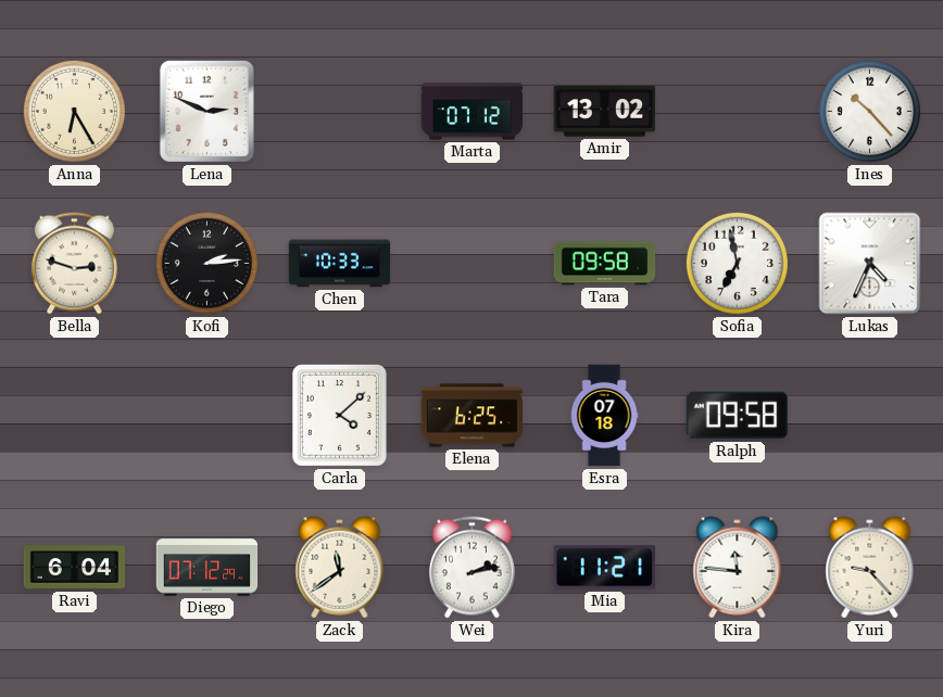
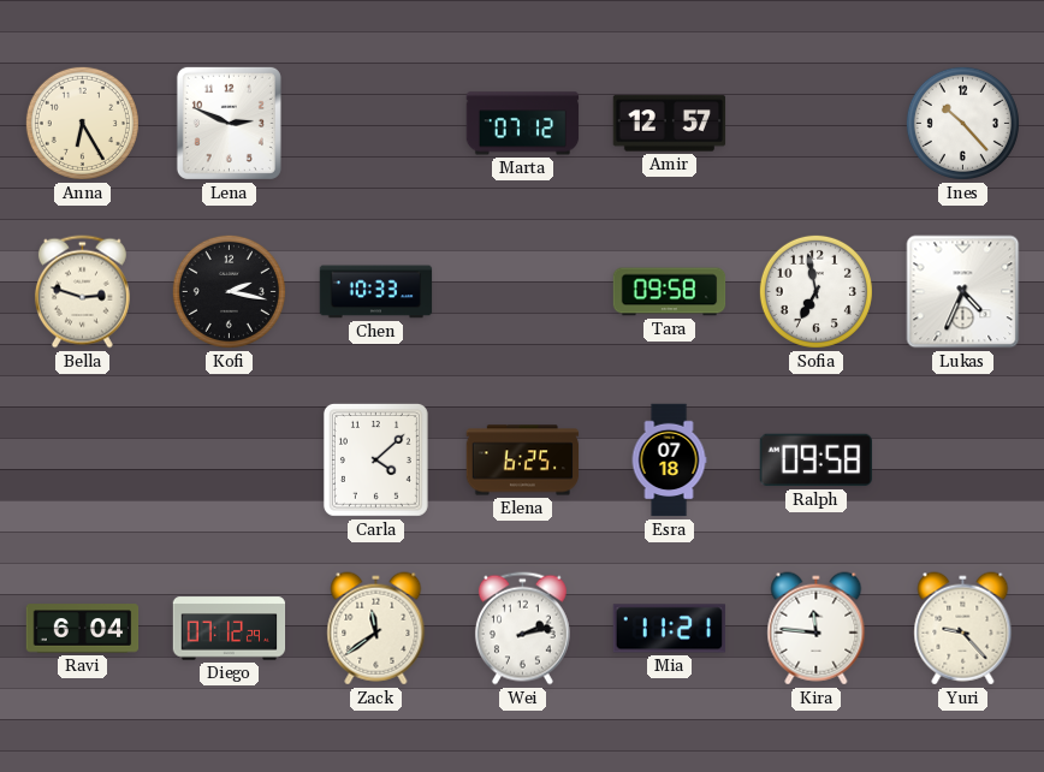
Amir: 13:02 -> 12:57
Kofi: 2:14 -> 2:17
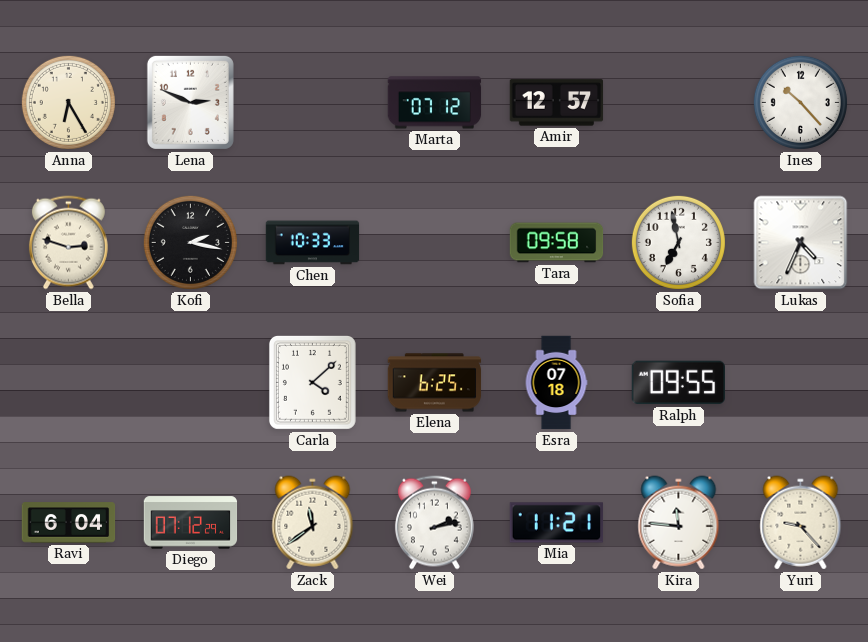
Ralph: 09:58 -> 09:55
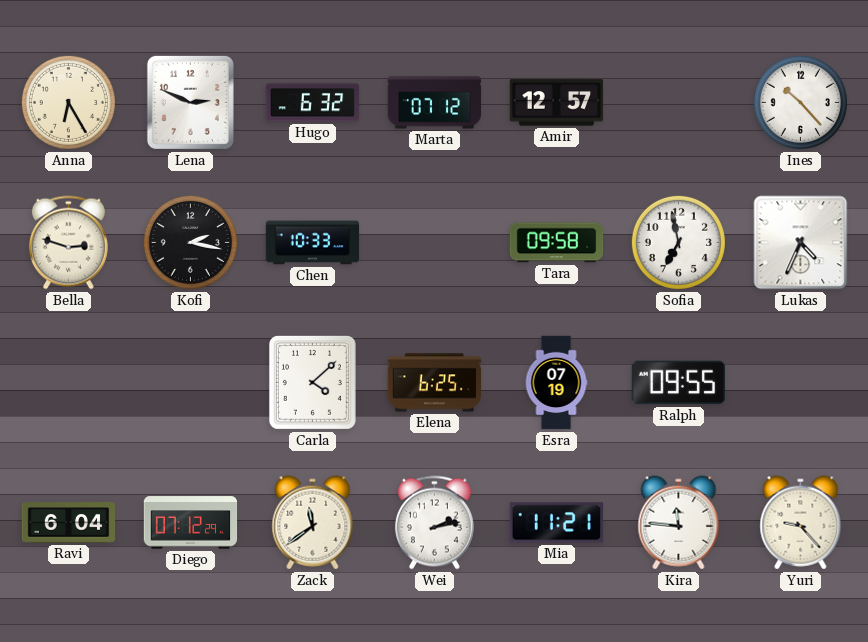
Hugo: none -> 6:32
Esra: 07:18 -> 07:19
